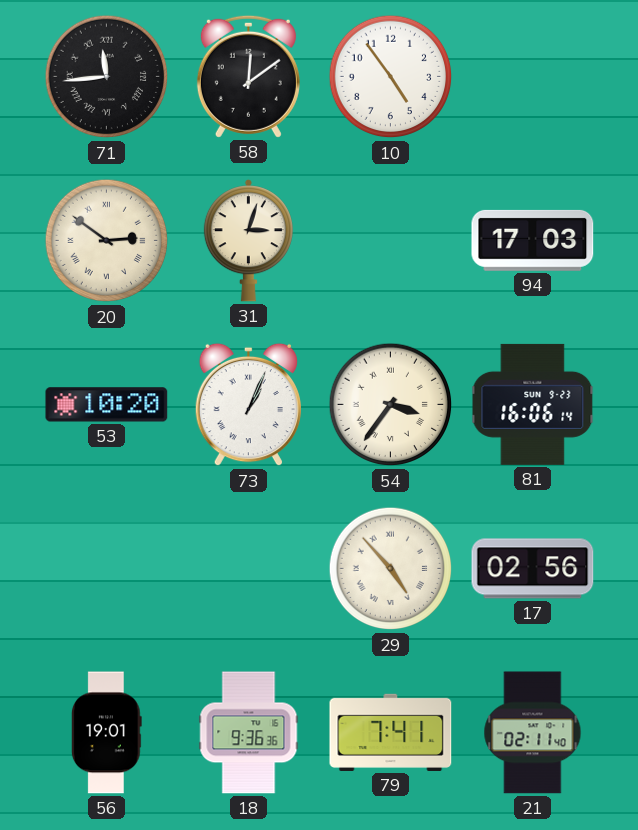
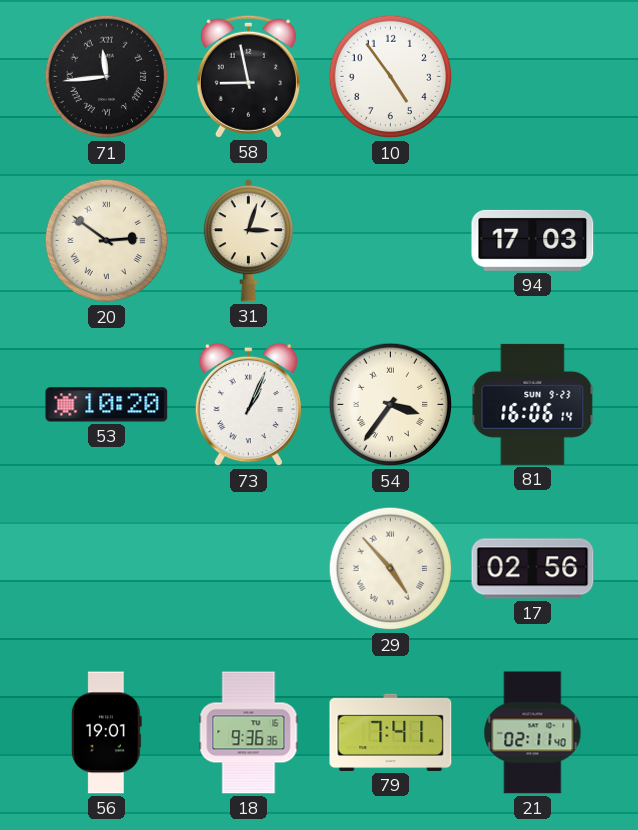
58: 12:09 -> 8:58
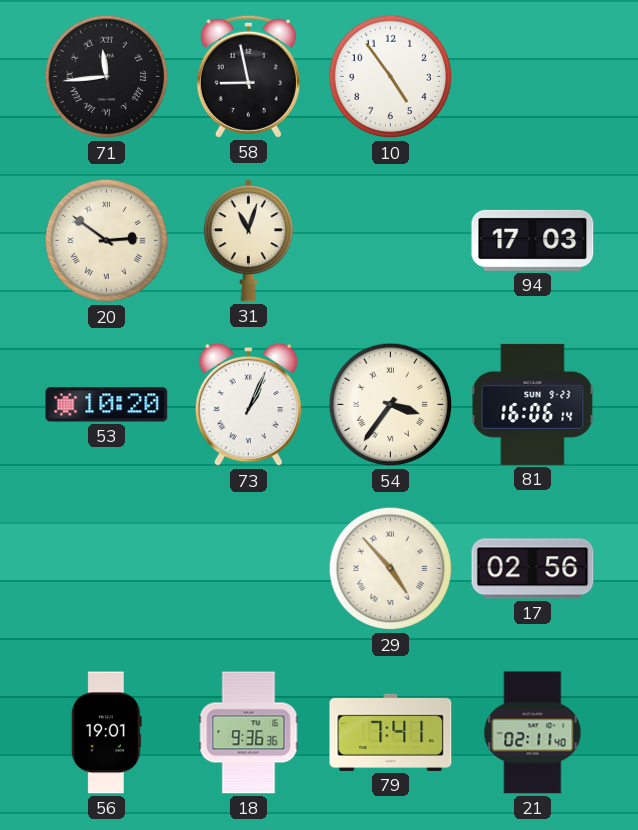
31: 3:03 -> 11:03
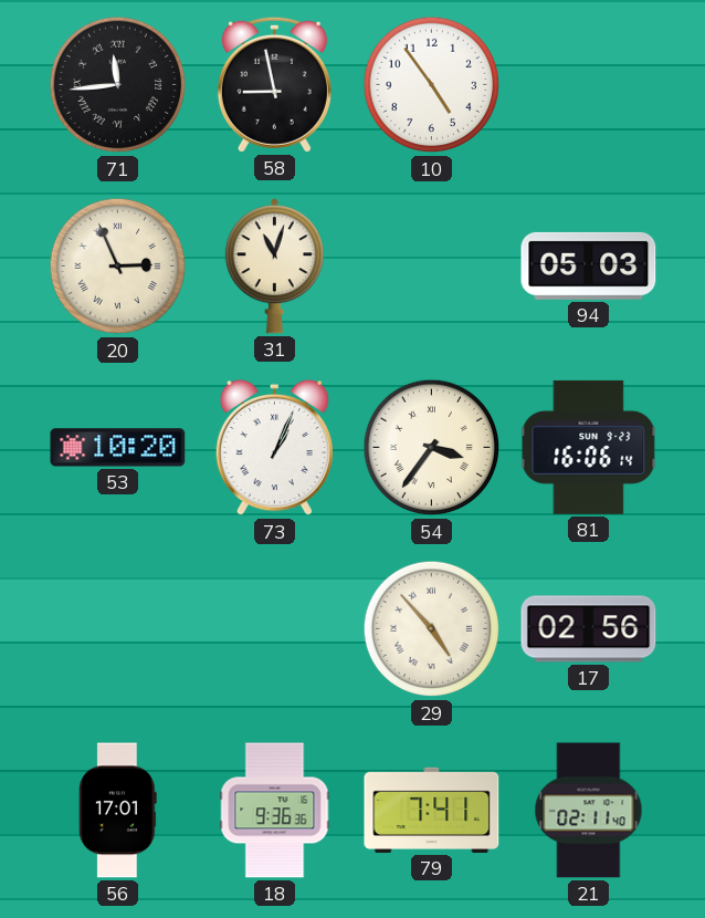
20: 2:51 -> 2:56
94: 17:03 -> 05:03
56: 19:01 -> 17:01
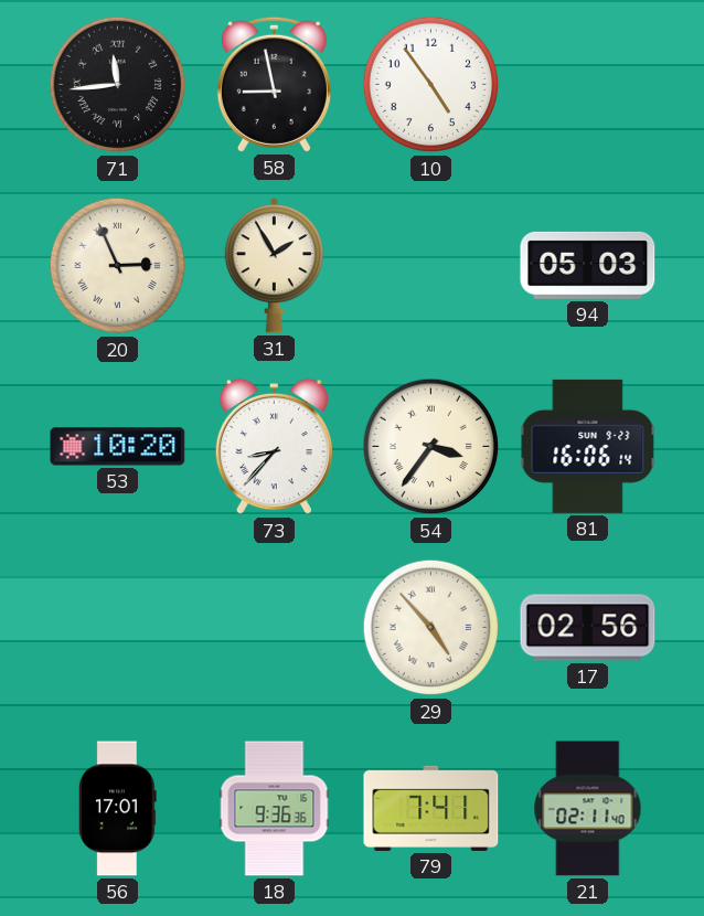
31: 11:03 -> 1:55
73: 1:04 -> 8:37
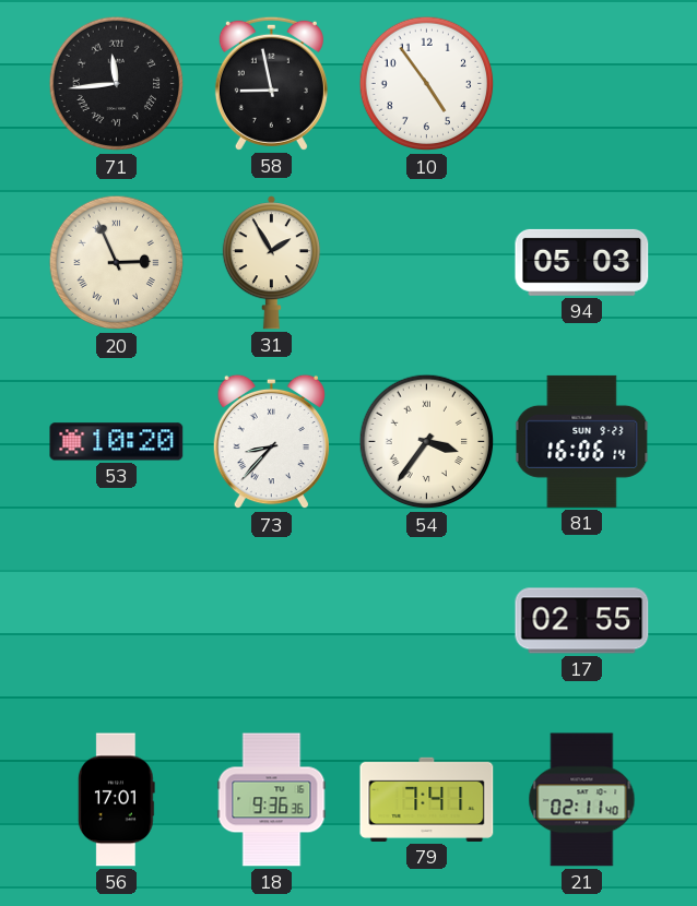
29: 4:53 -> none
17: 02:56 -> 02:55
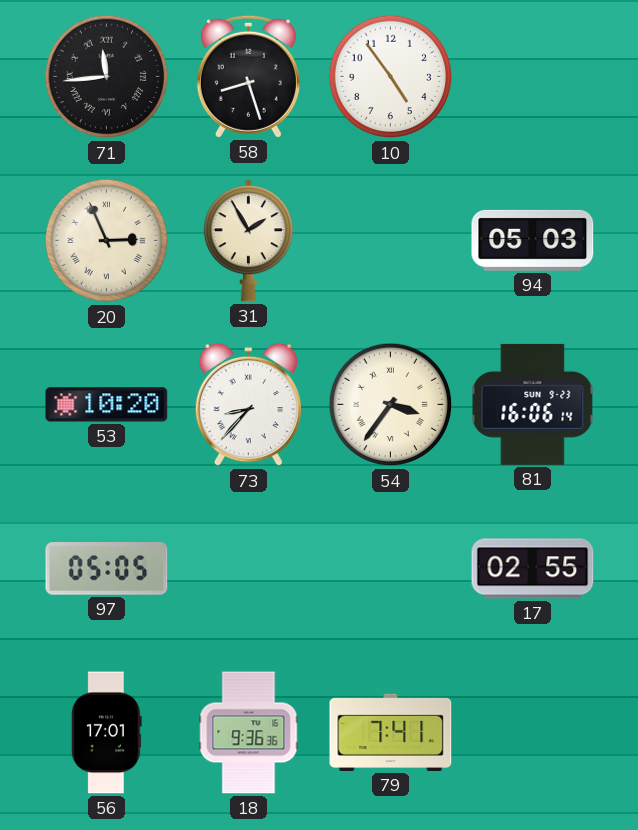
58: 8:58 -> 8:27
97: none -> 05:05
21: 02:11 -> none
